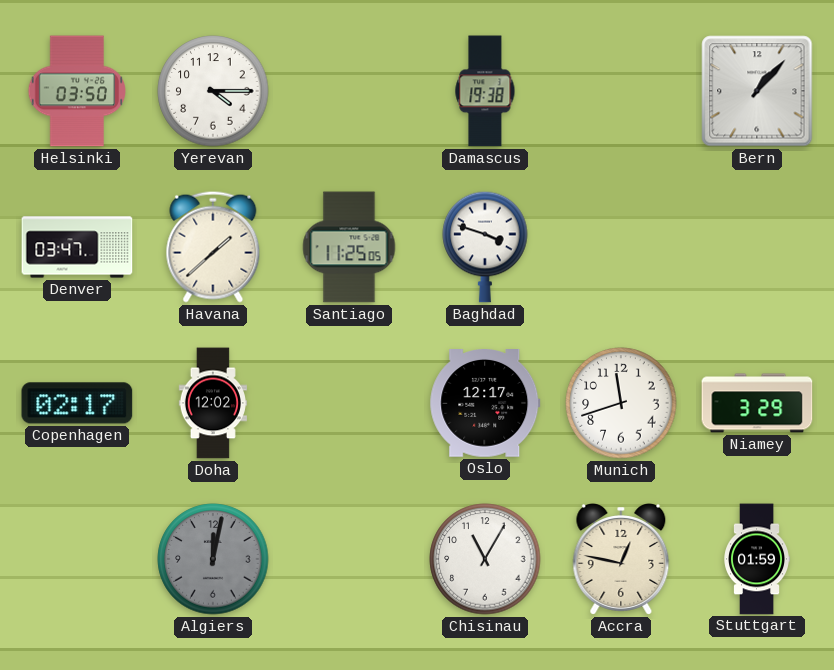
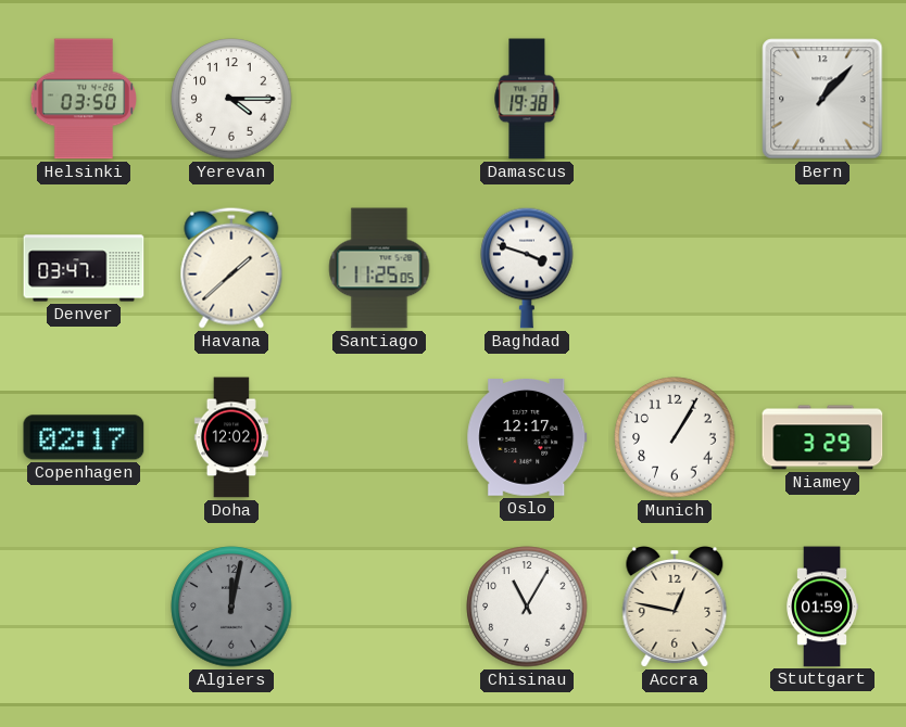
Munich: 11:42 -> 1:05
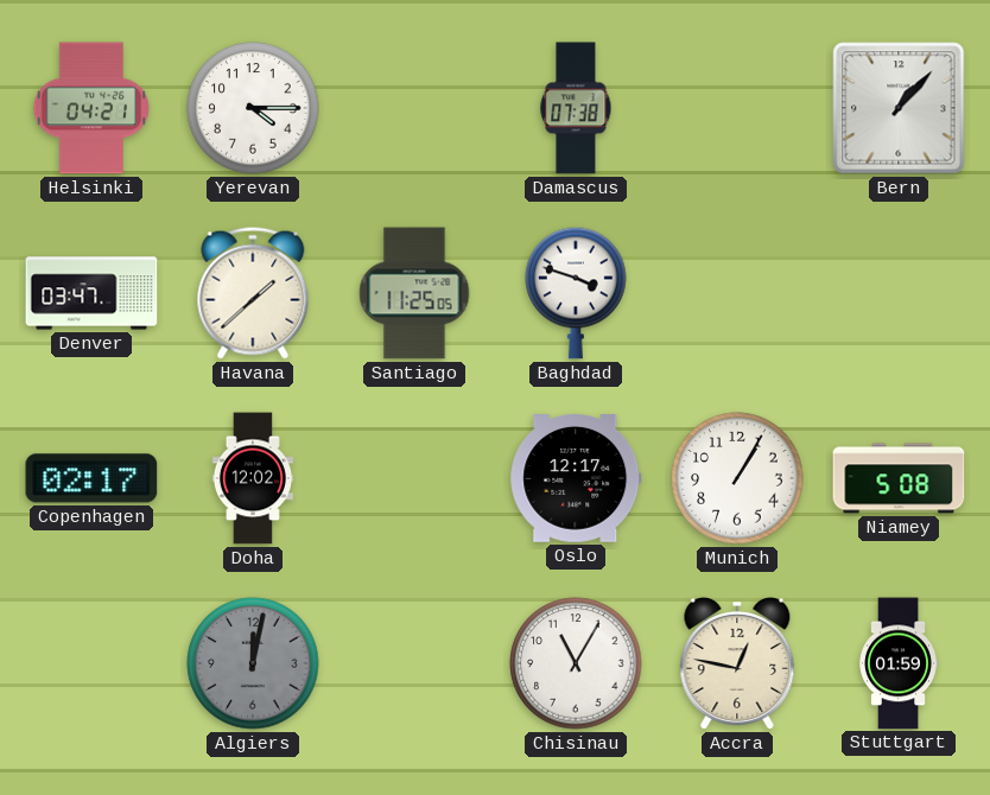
Helsinki: 03:50 -> 04:21
Damascus: 19:38 -> 07:38
Niamey: 3:29 -> 5:08
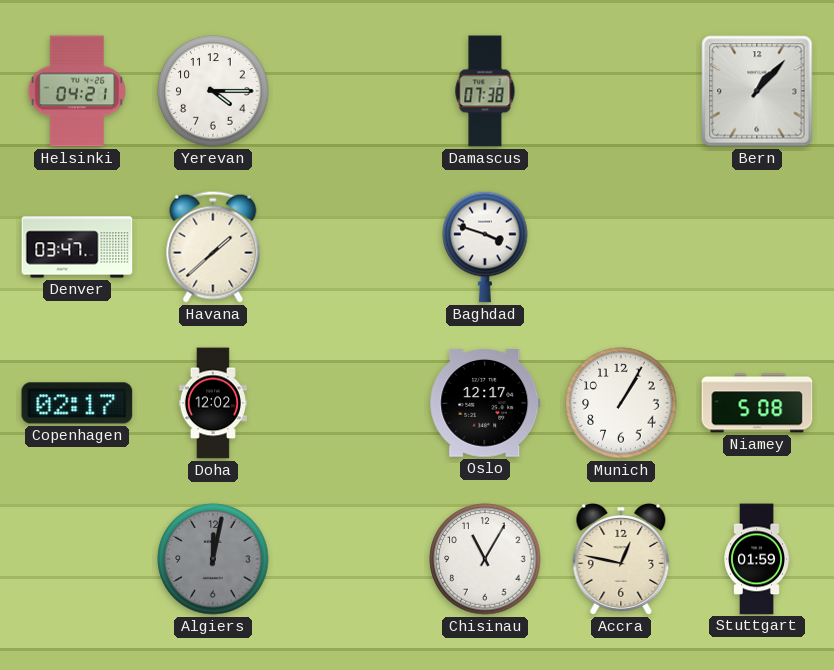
Santiago: 11:25 -> none
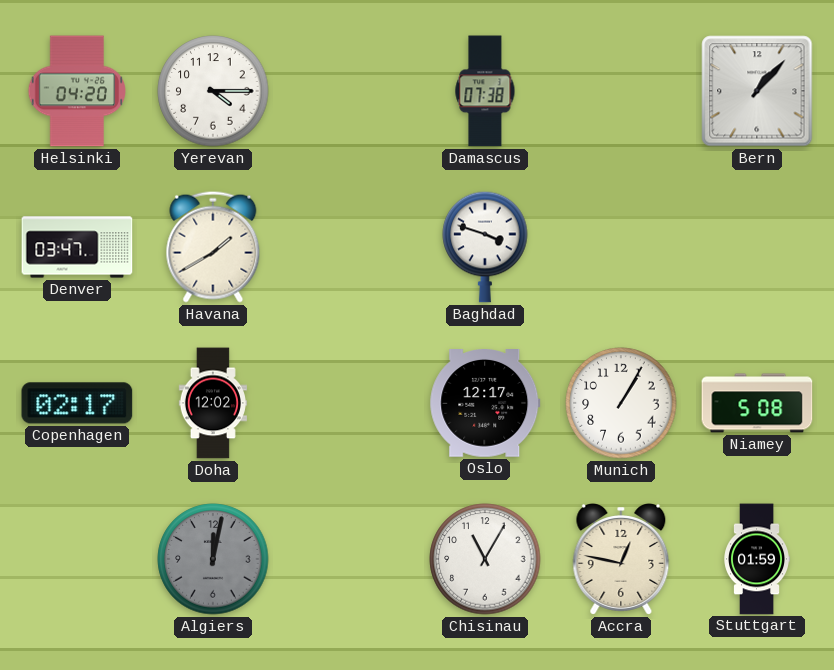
Helsinki: 04:21 -> 04:20
Havana: 1:38 -> 1:40
